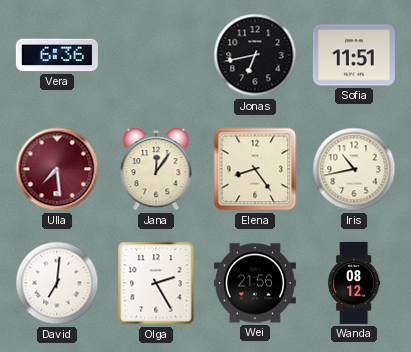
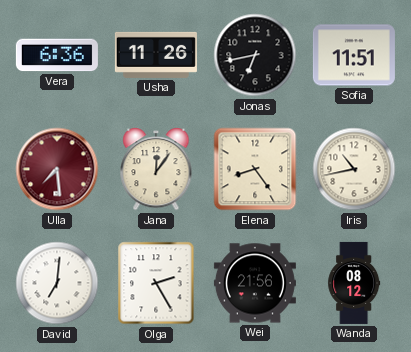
Usha: none -> 11:26
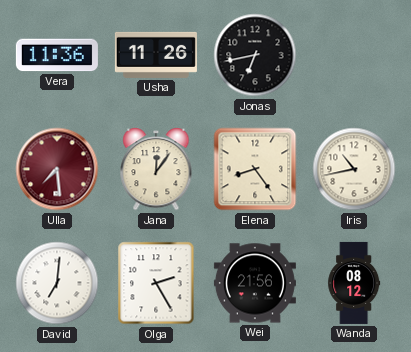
Vera: 6:36 -> 11:36
Sofia: 11:51 -> none
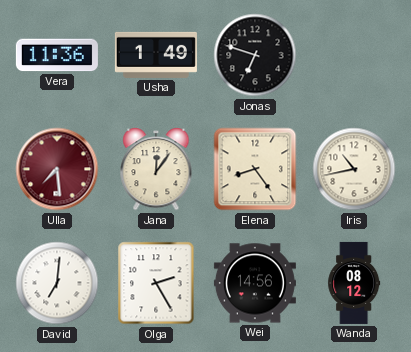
Usha: 11:26 -> 1:49
Jonas: 6:43 -> 6:48
Wei: 21:56 -> 14:56
